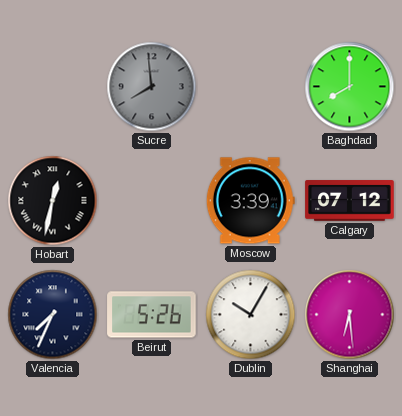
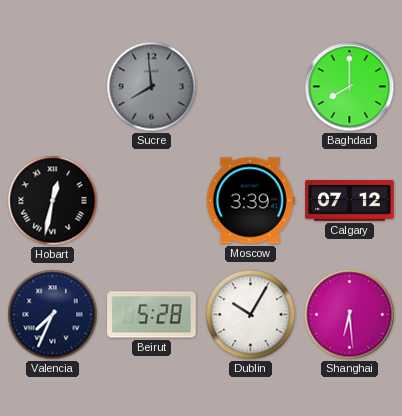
Beirut: 5:26 -> 5:28
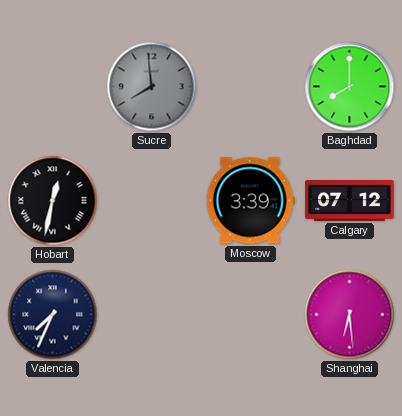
Beirut: 5:28 -> none
Dublin: 10:05 -> none
